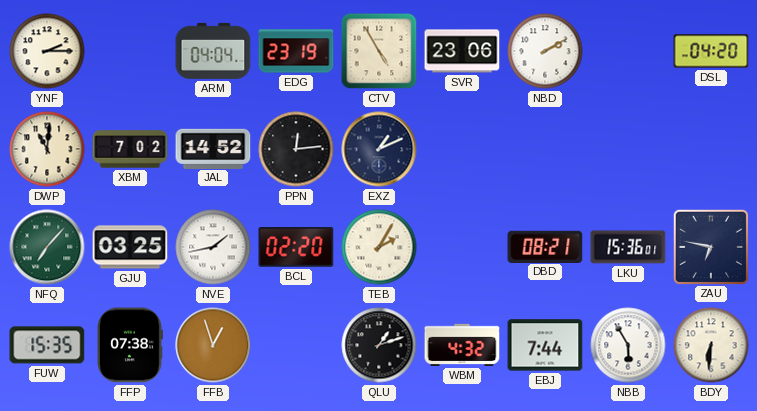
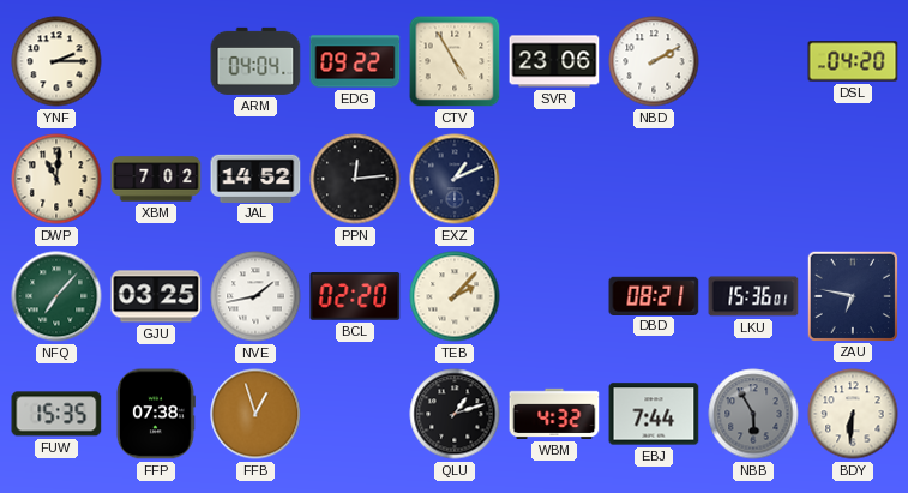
EDG: 23:19 -> 09:22
TEB: 2:05 -> 2:07
NBB dial: white -> grey
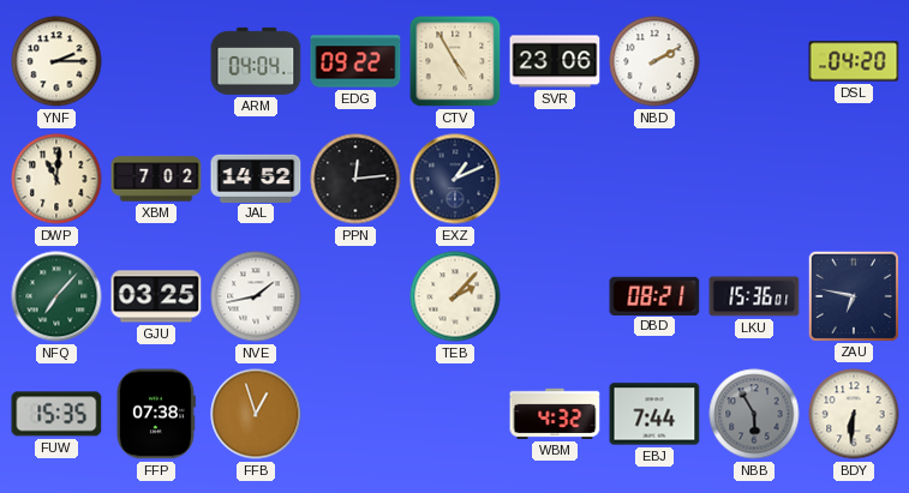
BCL: 02:20 -> none
QLU: 1:12 -> none
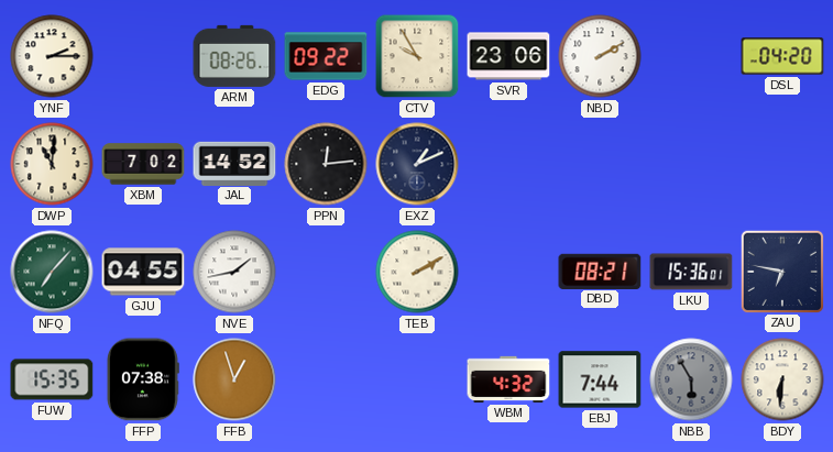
ARM: 04:04 -> 08:26
CTV: 4:55 -> 9:55
GJU: 03:25 -> 04:55
TEB: 2:07 -> 2:10
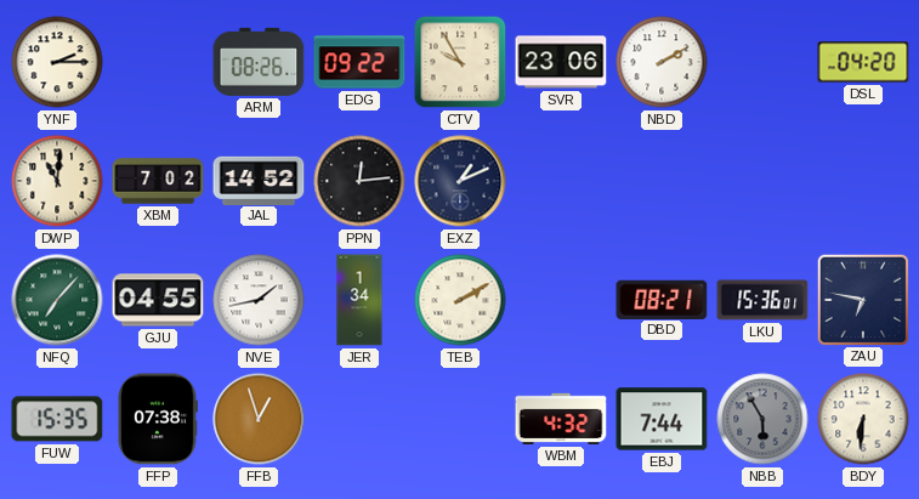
JER: none -> 1:34
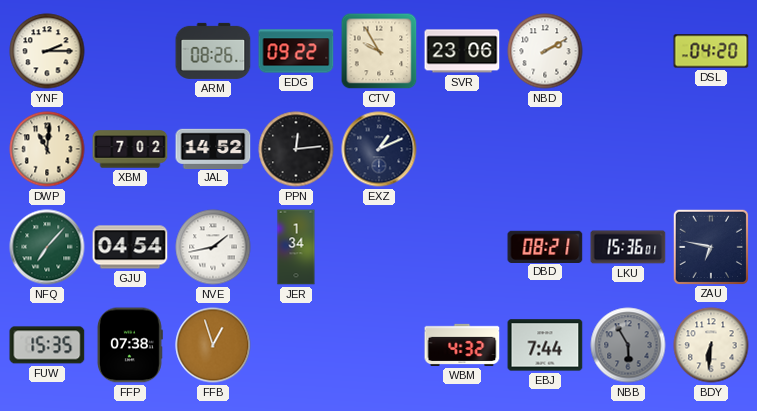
GJU: 04:55 -> 04:54
TEB: 2:10 -> none
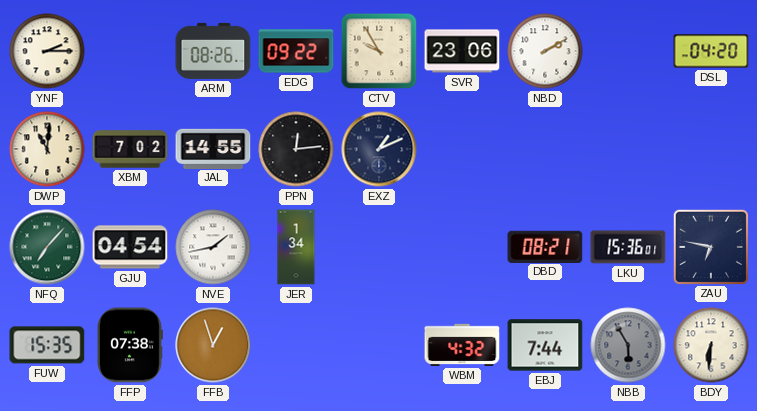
JAL: 14:52 -> 14:55
